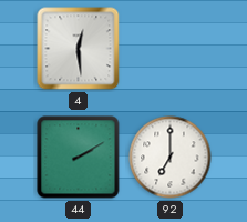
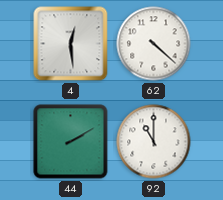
62: none -> 4:22
92: 7:00 -> 11:00
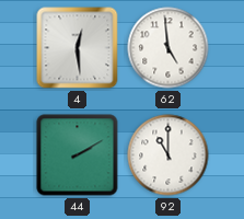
62: 4:22 -> 4:59
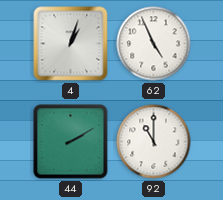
4: 12:29 -> 1:03
62: 4:59 -> 4:56
